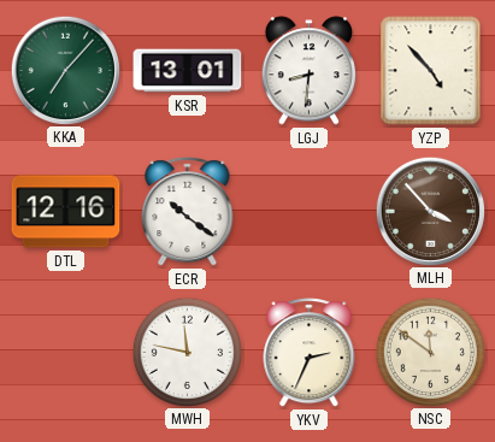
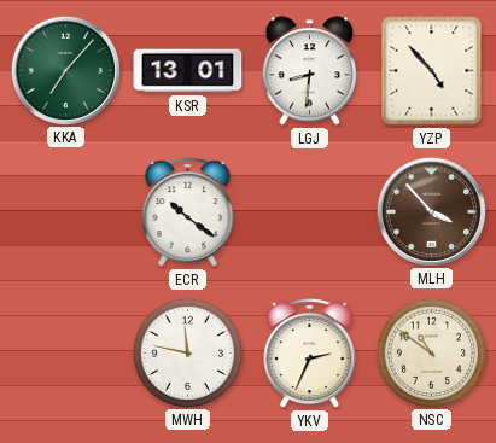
DTL: 12:16 -> none
NSC: 11:51 -> 10:51
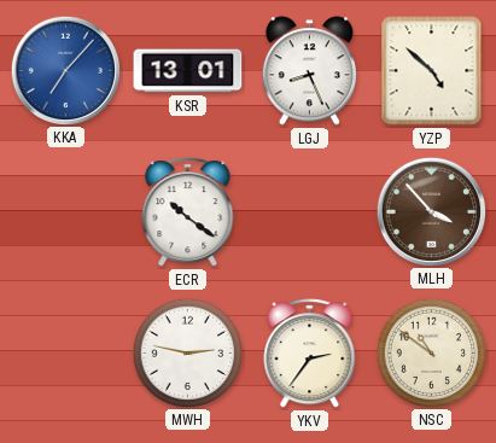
KKA dial: green -> blue
LGJ: 8:31 -> 8:26
YZP: 4:53 -> 4:52
MWH: 11:47 -> 2:47
YKV: 2:34 -> 2:36
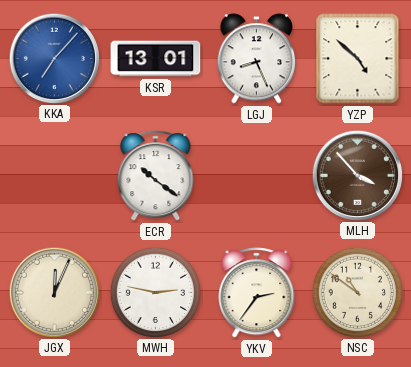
JGX: none -> 12:04
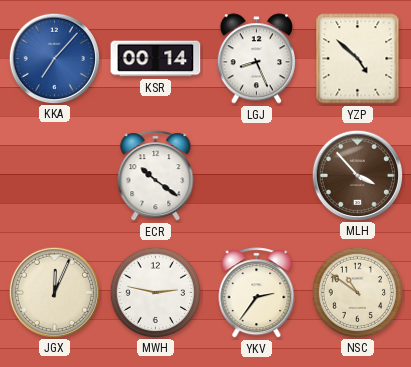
KSR: 13:01 -> 00:14
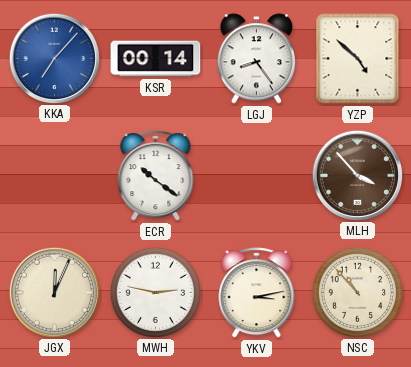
LGJ: 8:26 -> 8:24
YKV: 2:36 -> 3:13
NSC: 10:51 -> 10:53
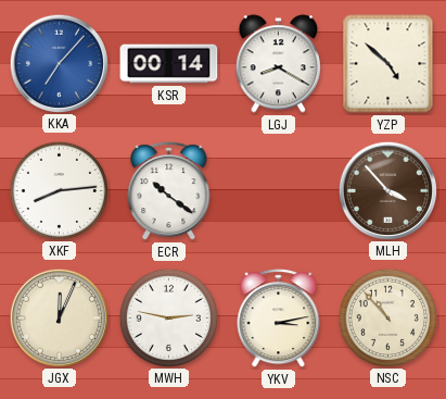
LGJ: 8:24 -> 8:20
XKF: none -> 8:14
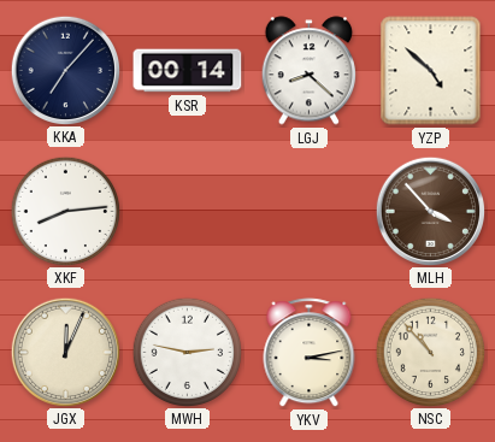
KKA dial: blue -> navy
LGJ: 8:20 -> 8:22
ECR: 10:21 -> none
